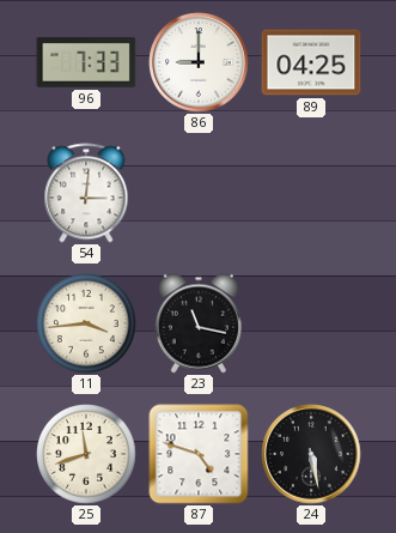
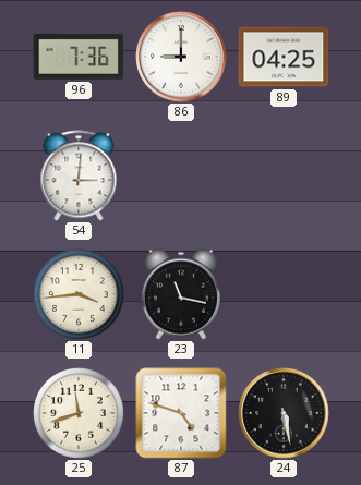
96: 7:33 -> 7:36
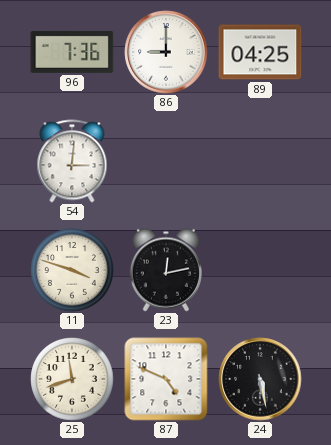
11: 3:44 -> 3:48
23: 11:17 -> 12:13
87: 4:48 -> 4:49
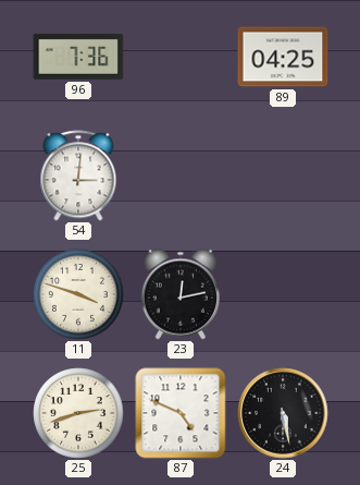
86: 9:00 -> none
25: 11:42 -> 2:42
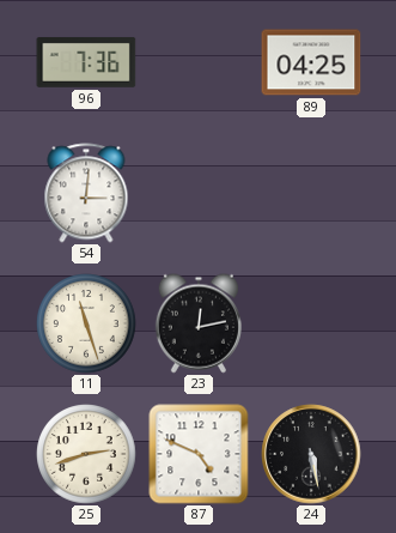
11: 3:48 -> 11:27
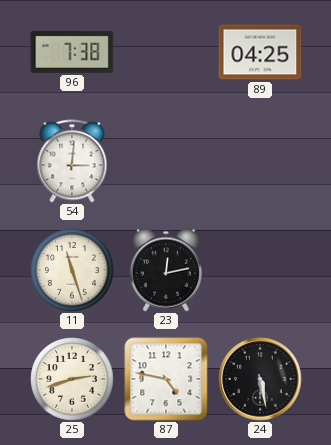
96: 7:36 -> 7:38
87: 4:49 -> 4:47
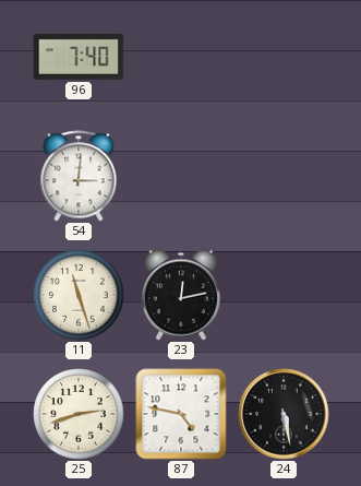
96: 7:38 -> 7:40
89: 04:25 -> none
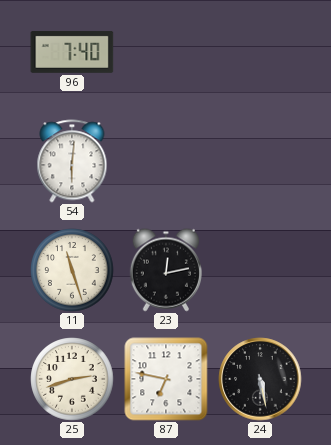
54: 3:01 -> 6:01
87: 4:47 -> 6:47
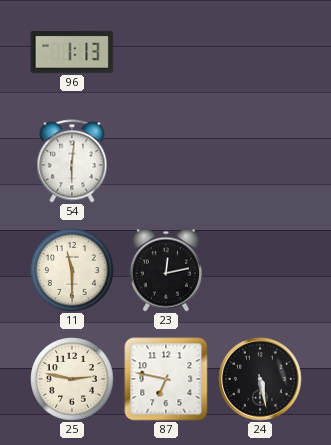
96: 7:40 -> 1:13
11: 11:27 -> 11:30
25: 2:42 -> 2:47
